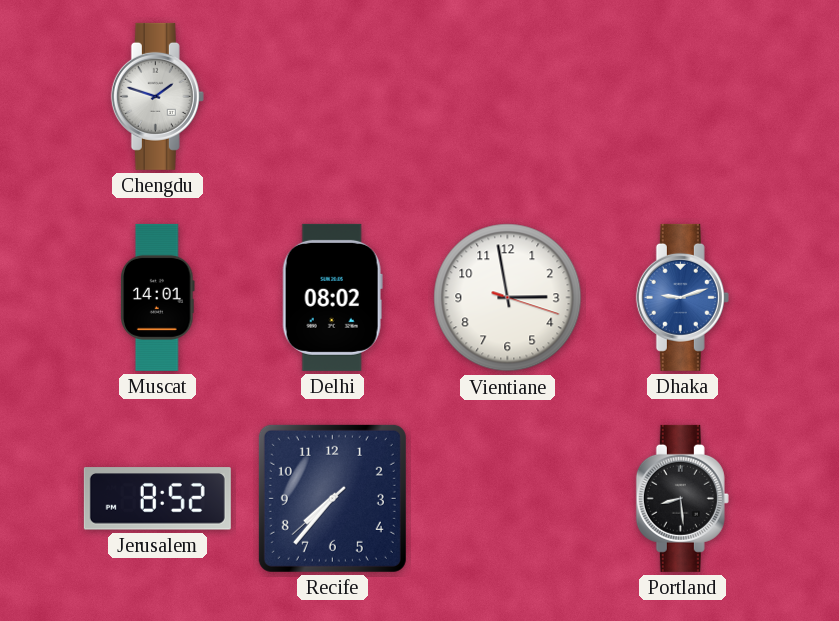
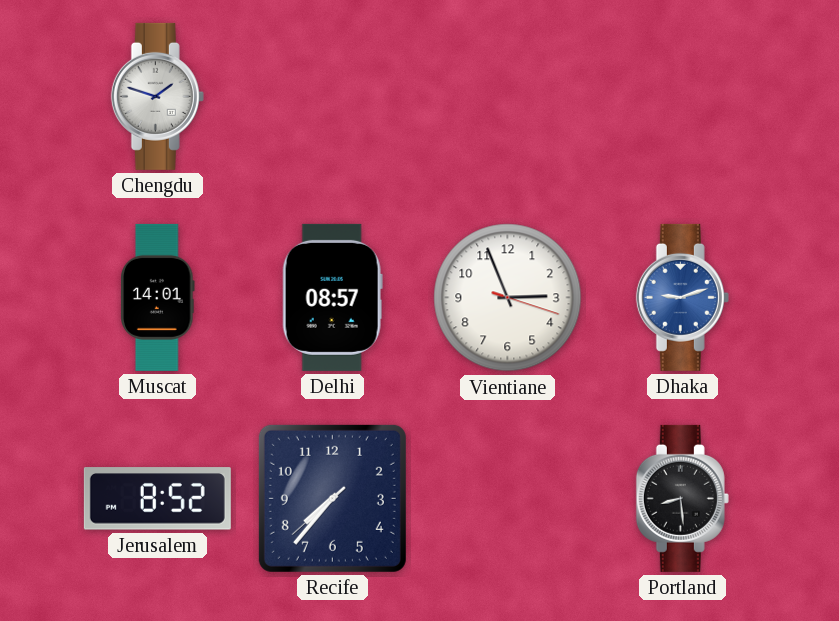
Delhi: 08:02 -> 08:57
Vientiane: 2:58 -> 2:56
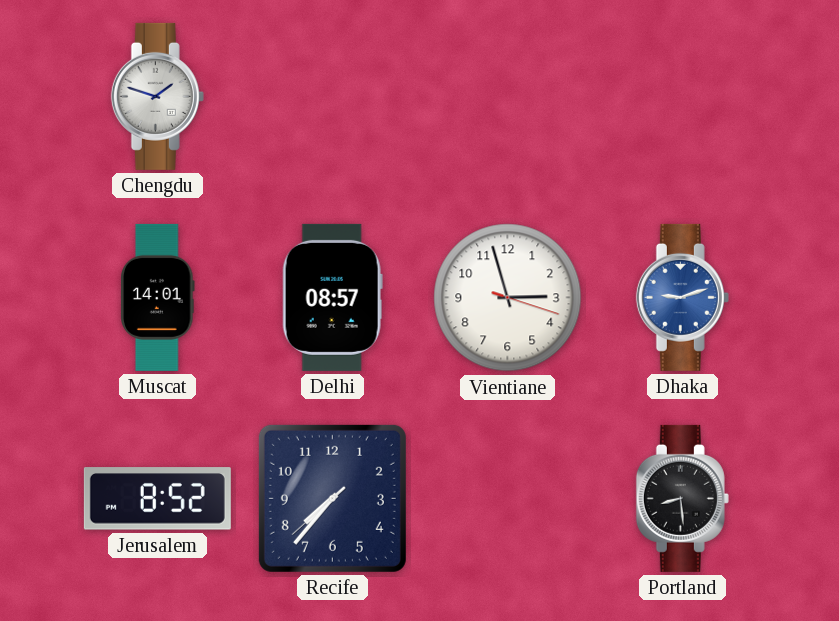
Vientiane: 2:56 -> 2:57
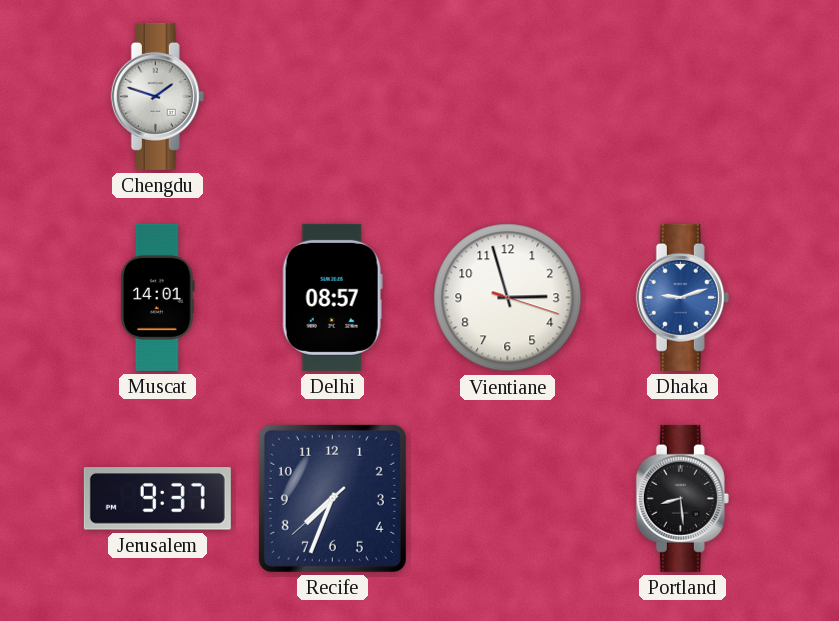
Jerusalem: 8:52 -> 9:37
Recife: 7:36 -> 7:33
